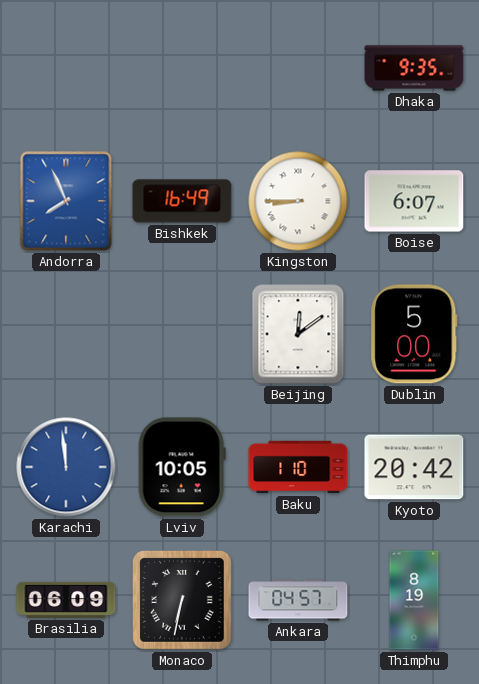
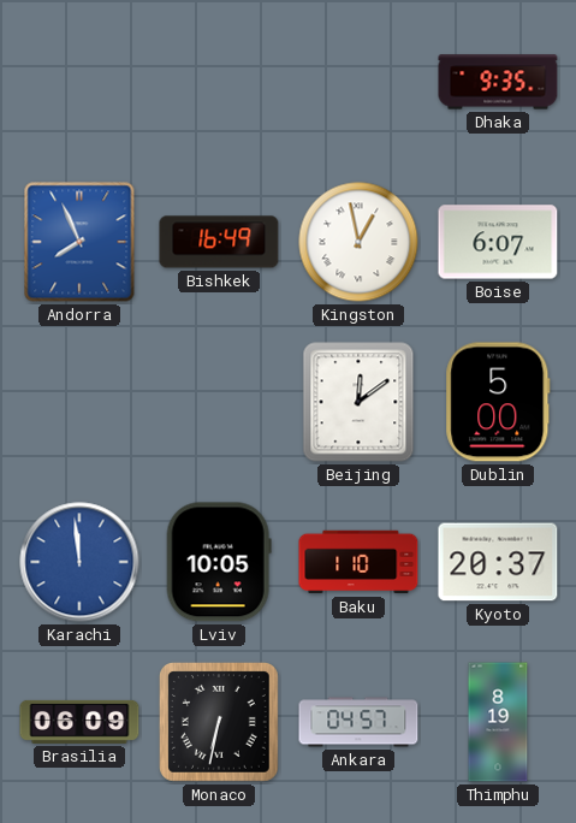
Kingston: 8:45 -> 12:58
Kyoto: 20:42 -> 20:37
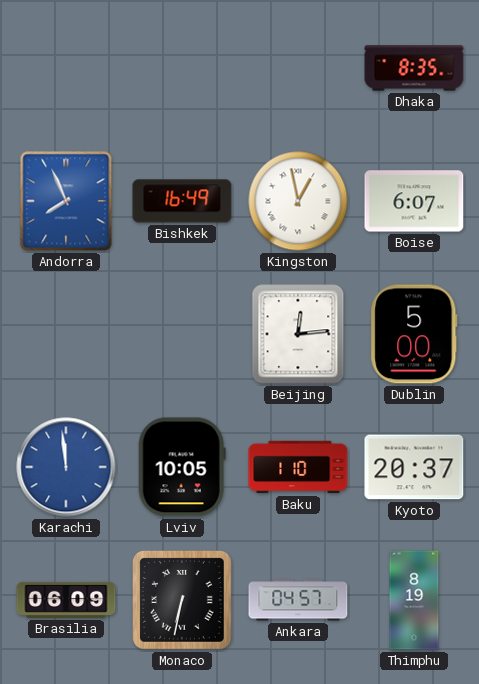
Dhaka: 9:35 -> 8:35
Beijing: 12:09 -> 12:14
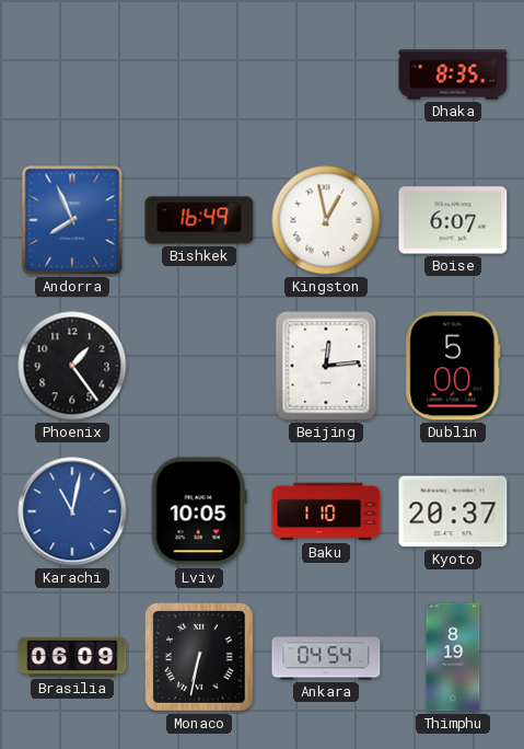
Phoenix: none -> 1:24
Karachi: 11:59 -> 11:02
Ankara: 04:57 -> 04:54
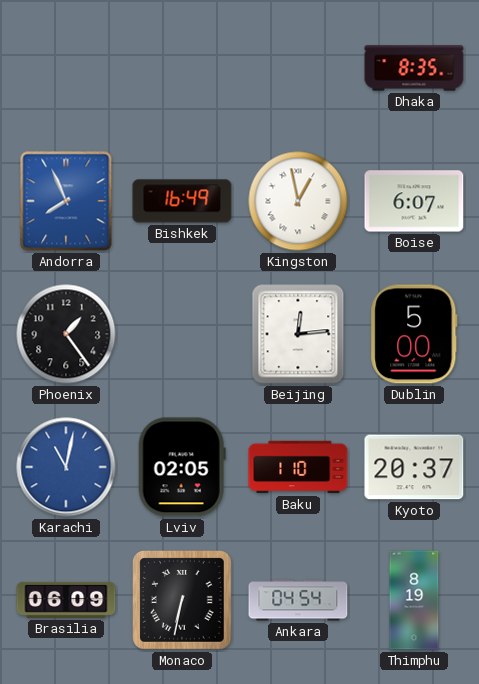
Lviv: 10:05 -> 02:05
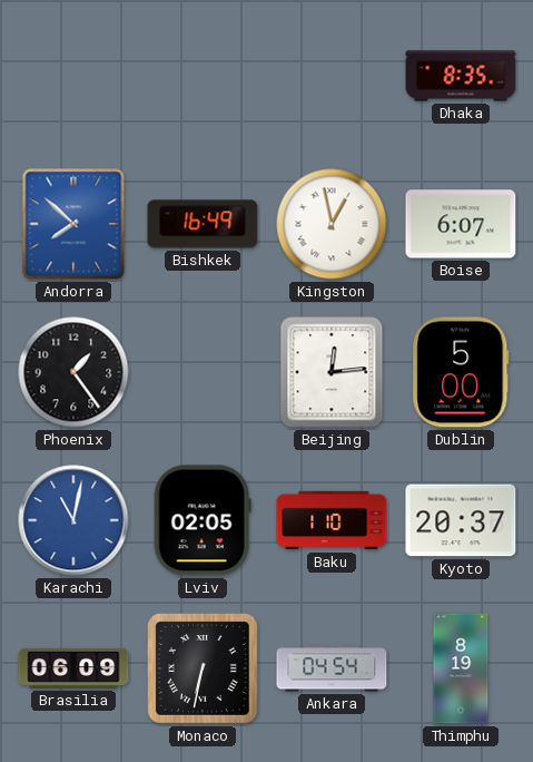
Andorra: 7:56 -> 7:52
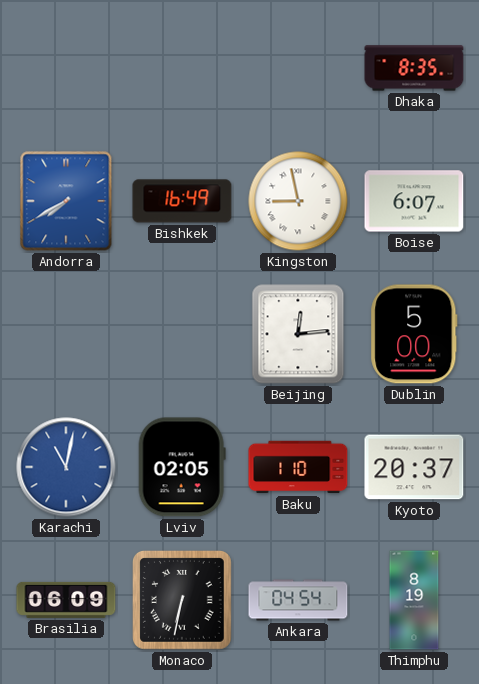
Andorra: 7:52 -> 7:40
Kingston: 12:58 -> 8:58
Phoenix: 1:24 -> none
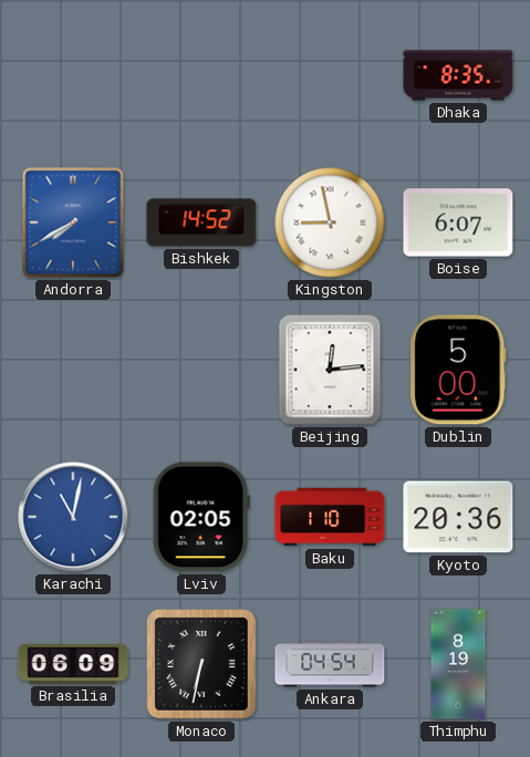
Bishkek: 16:49 -> 14:52
Kyoto: 20:37 -> 20:36
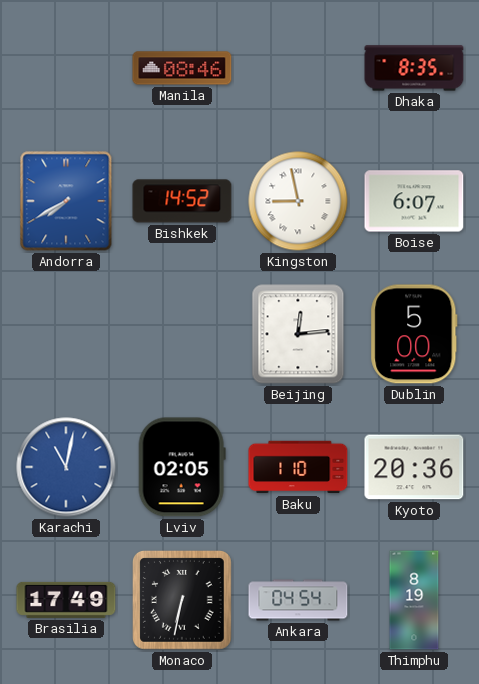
Manila: none -> 08:46
Brasilia: 06:09 -> 17:49
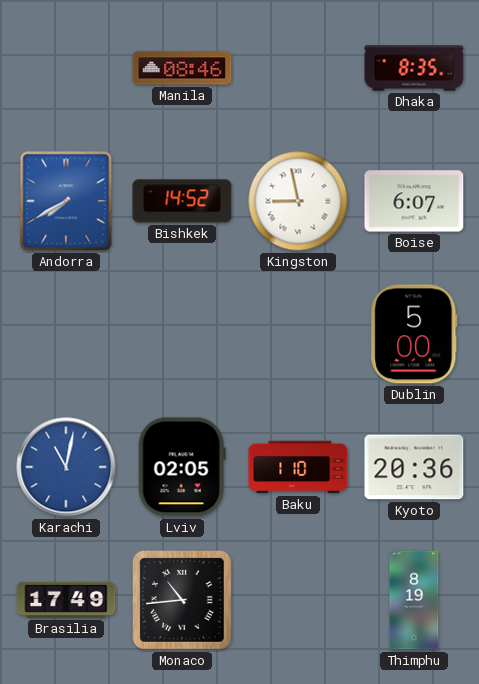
Beijing: 12:14 -> none
Monaco: 6:32 -> 10:44
Ankara: 04:54 -> none
